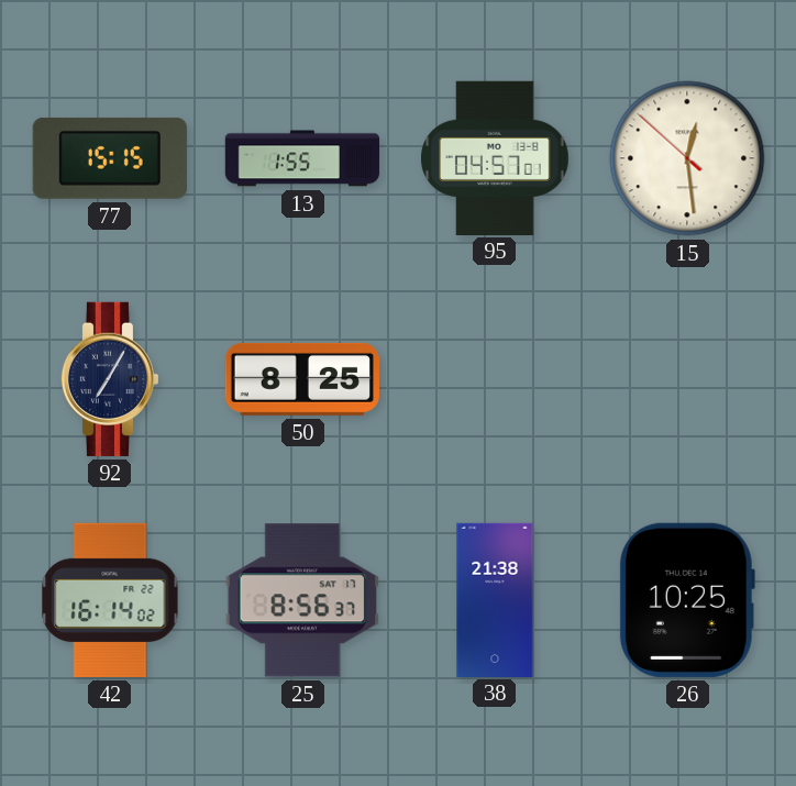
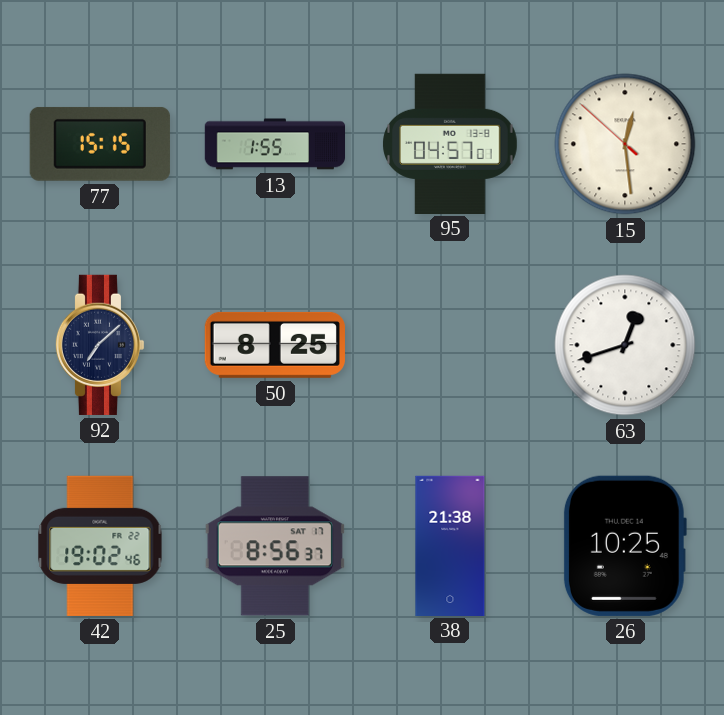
92: 7:05 -> 7:08
63: none -> 12:42
42: 16:14 -> 19:02
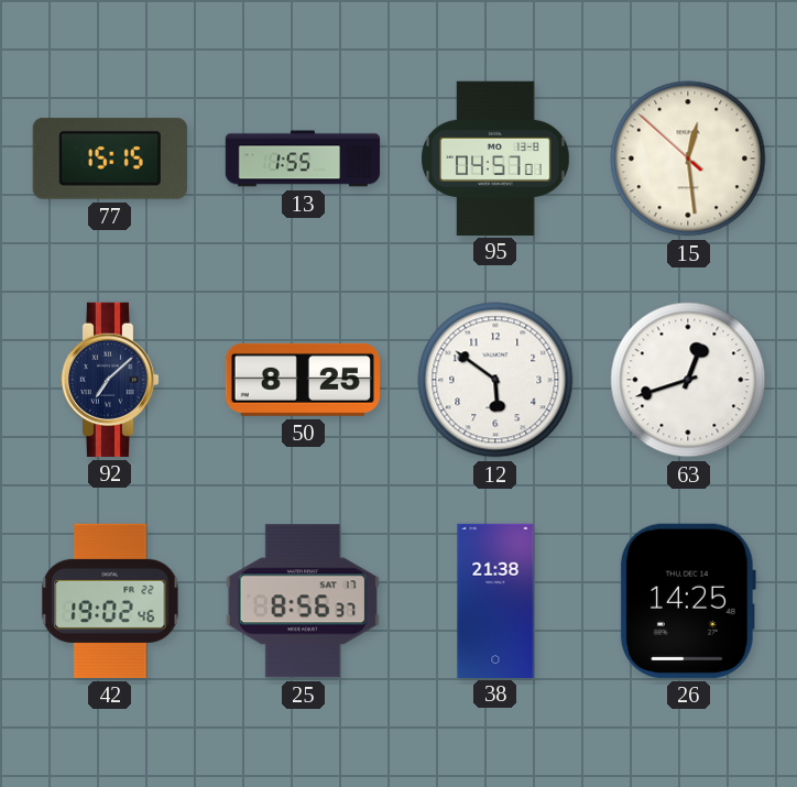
12: none -> 5:51
26: 10:25 -> 14:25
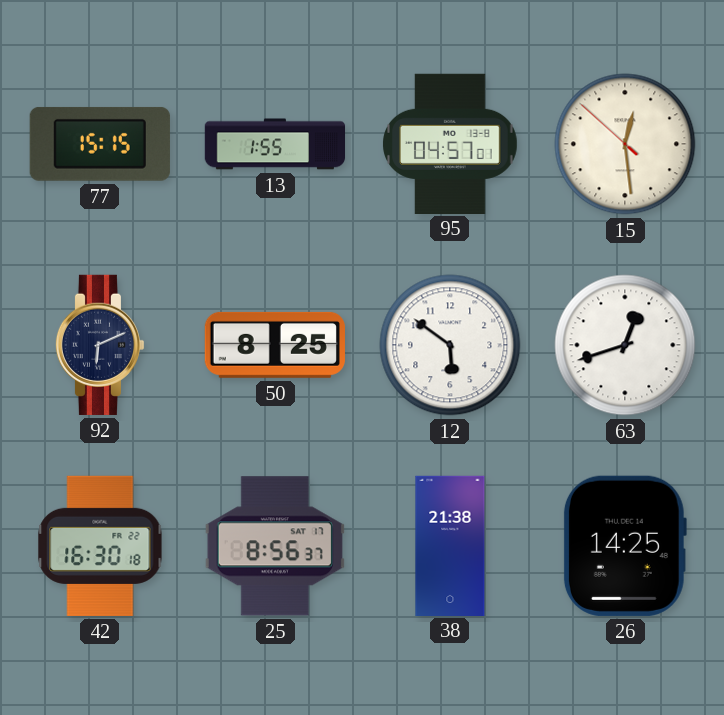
92: 7:08 -> 6:11
42: 19:02 -> 16:30
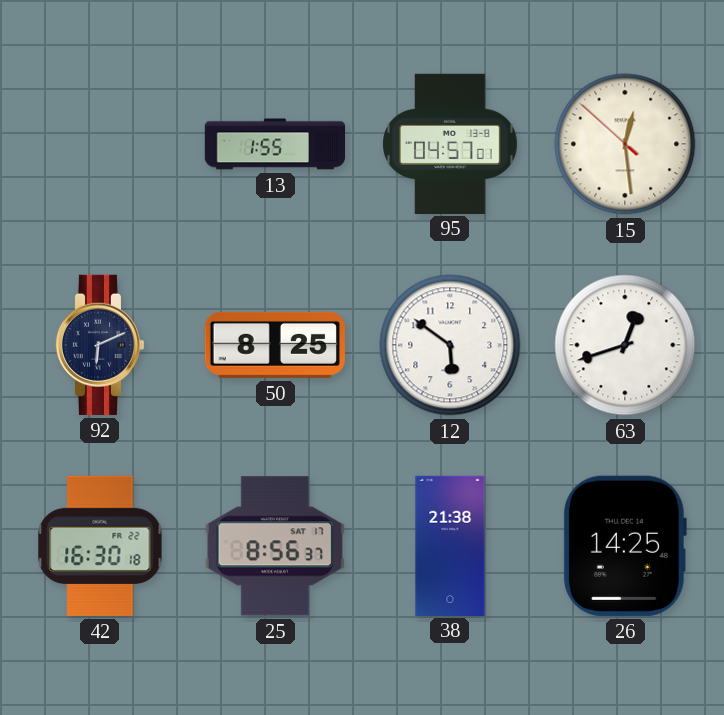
77: 15:15 -> none
